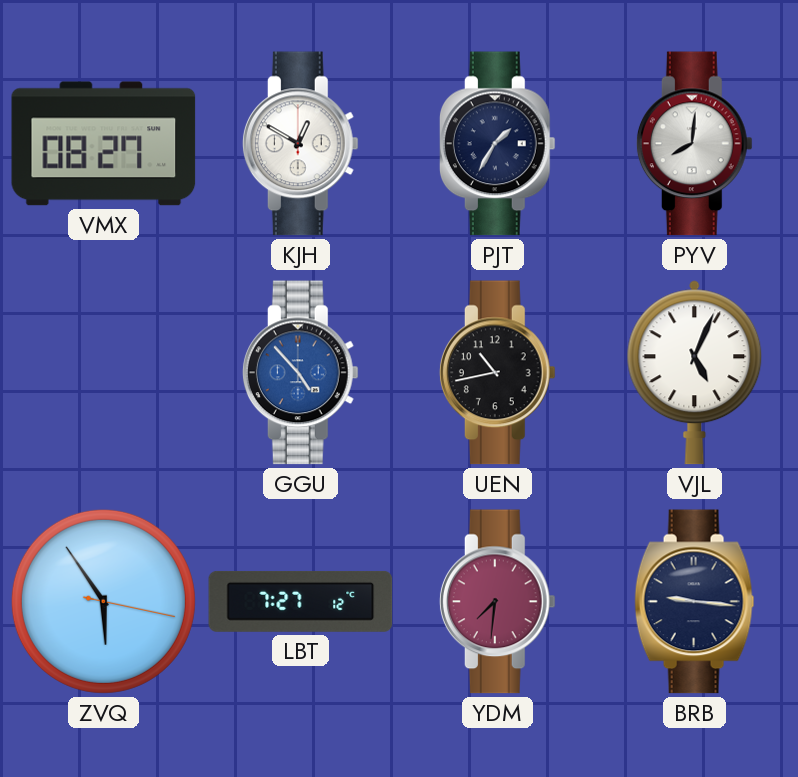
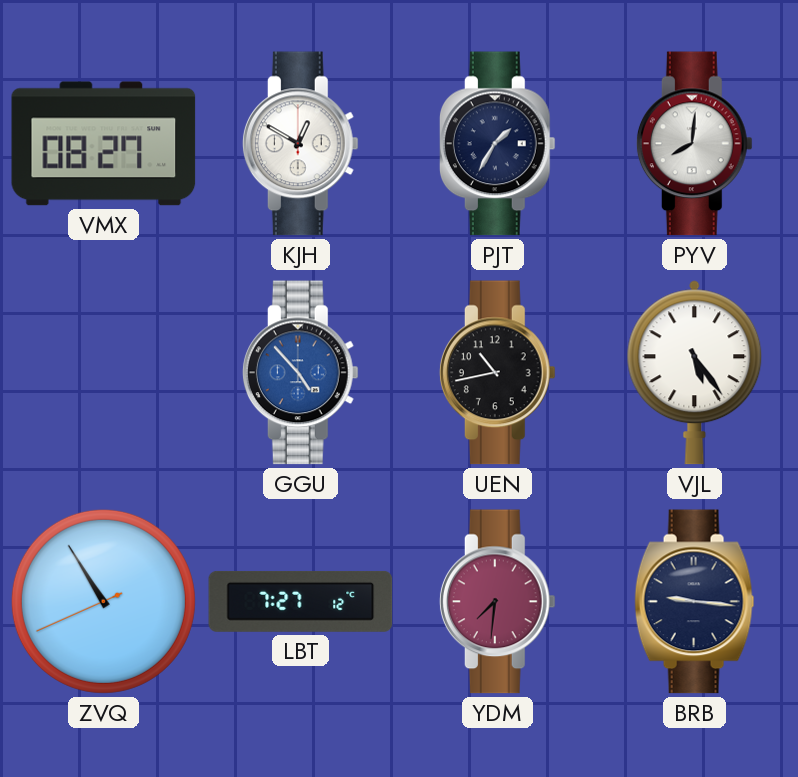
VJL: 5:04 -> 5:24
ZVQ: 5:54 -> 10:54
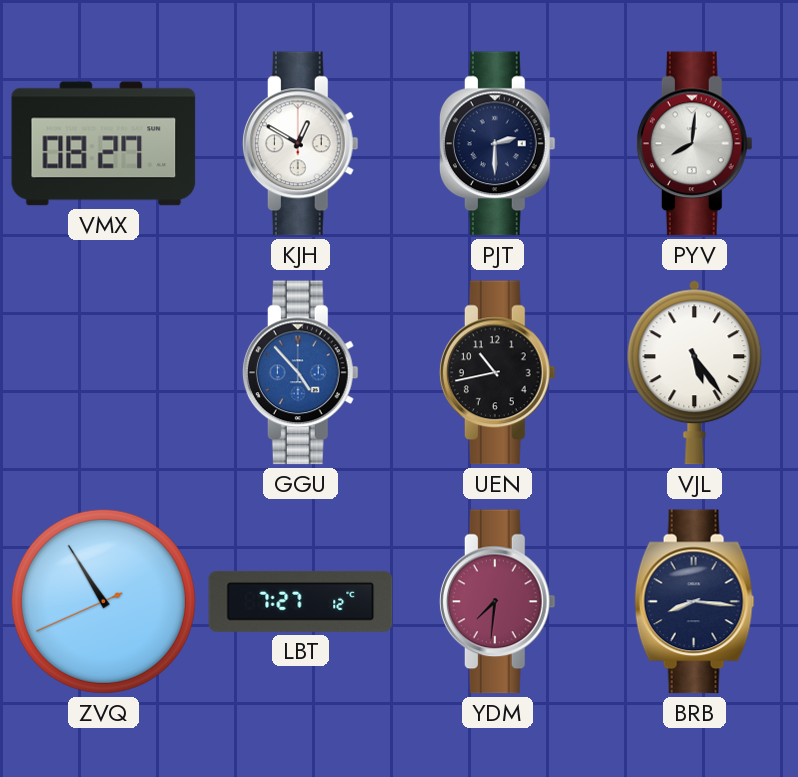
PJT: 1:35 -> 2:30
BRB: 9:16 -> 8:16
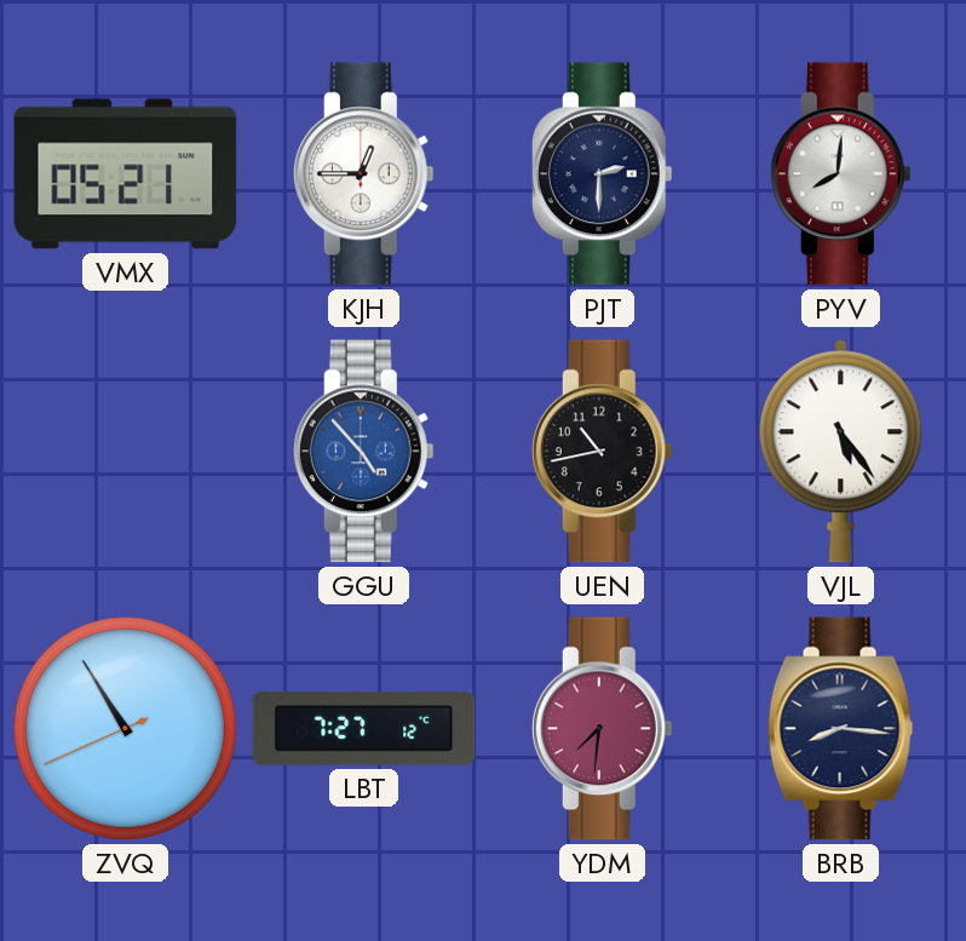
VMX: 08:27 -> 05:21
KJH: 12:50 -> 12:45
